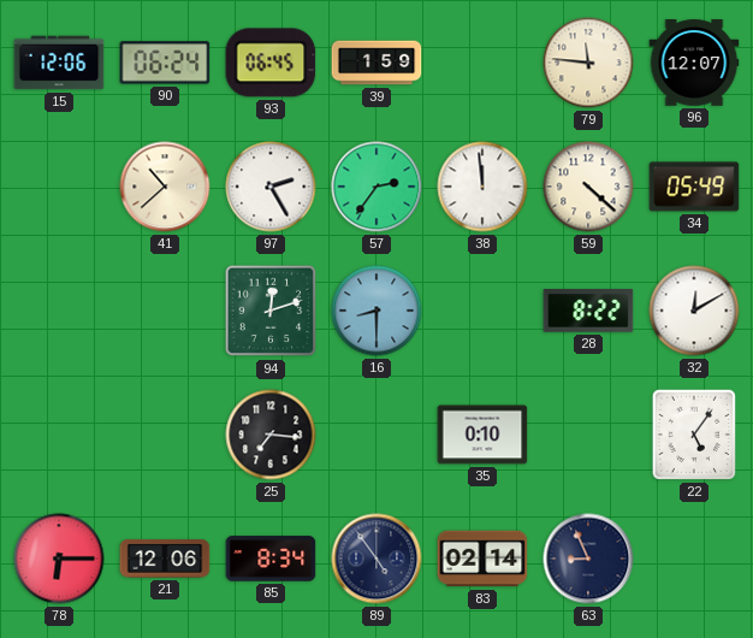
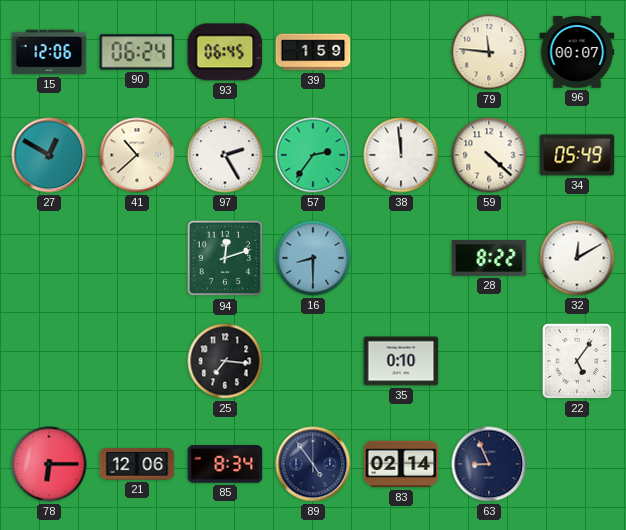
96: 12:07 -> 00:07
27: none -> 12:50
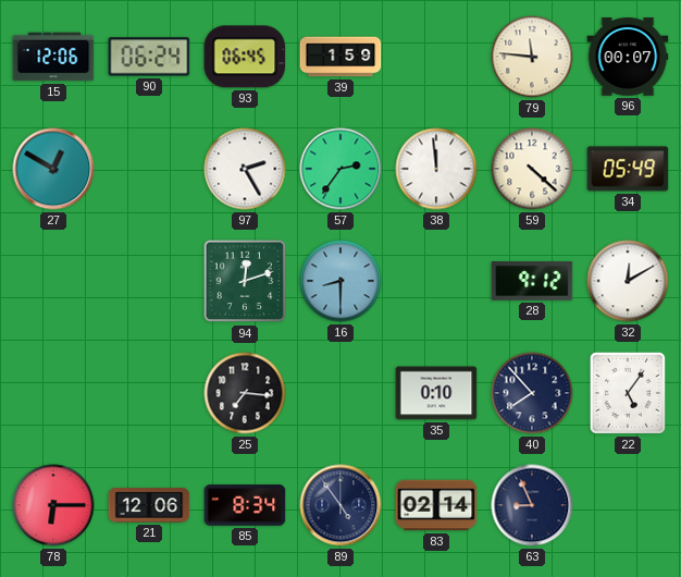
41: 10:38 -> none
28: 8:22 -> 9:12
40: none -> 7:53
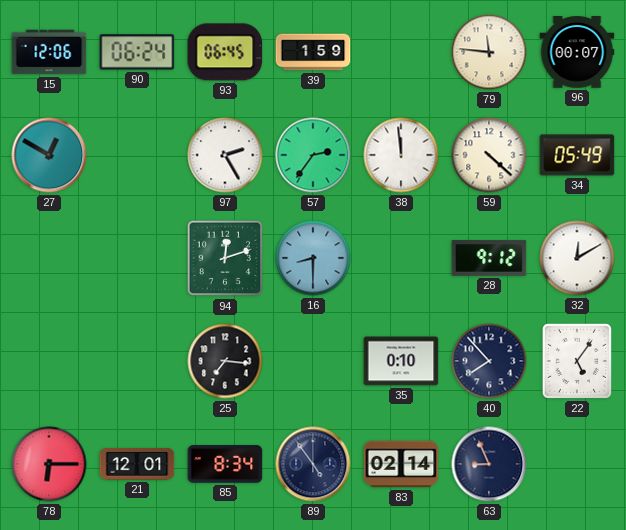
21: 12:06 -> 12:01
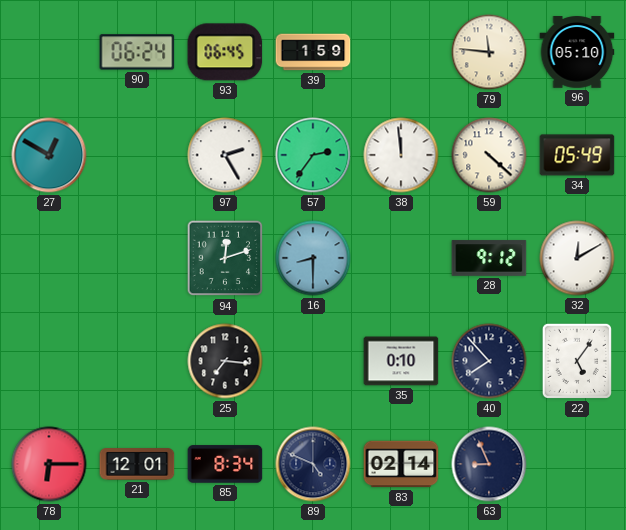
15: 12:06 -> none
96: 00:07 -> 05:10
89: 4:54 -> 4:49
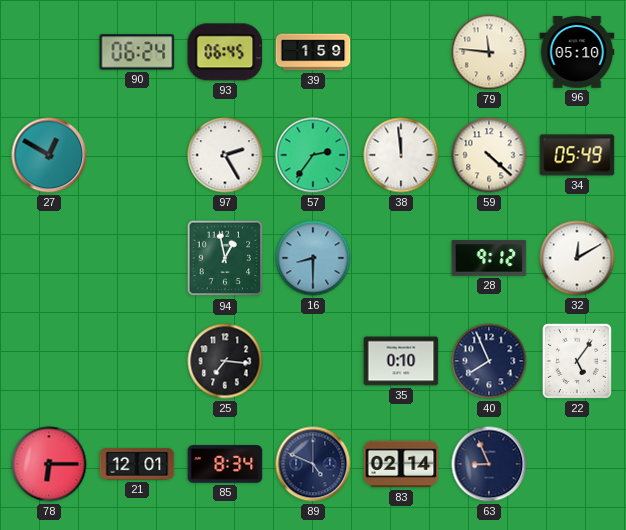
94: 12:12 -> 12:58
40: 7:53 -> 7:56
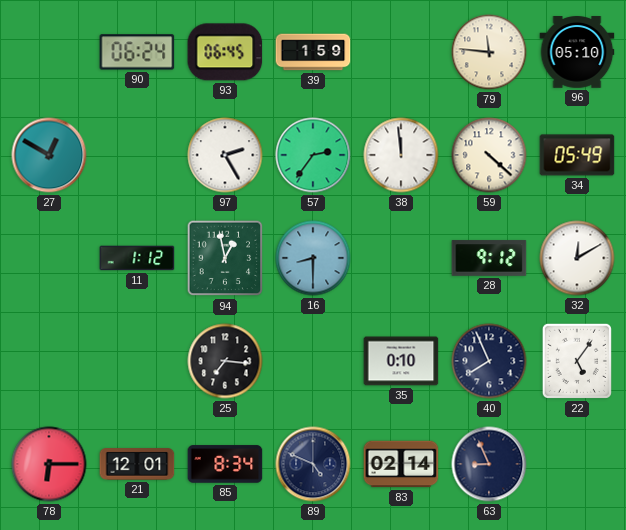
11: none -> 1:12
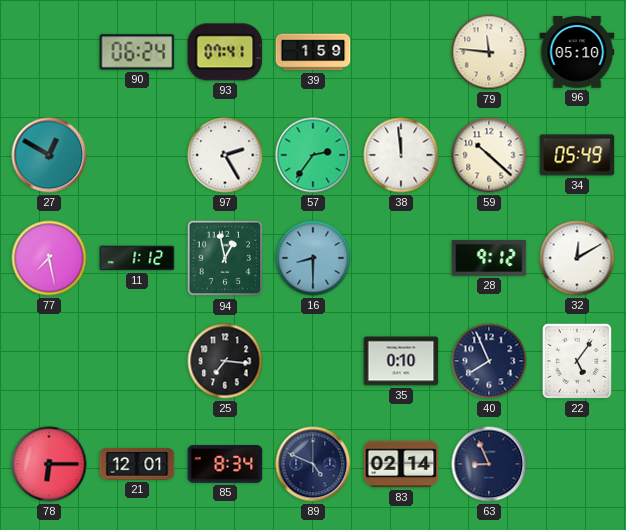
93: 06:45 -> 07:41
59: 4:22 -> 10:22
77: none -> 7:28
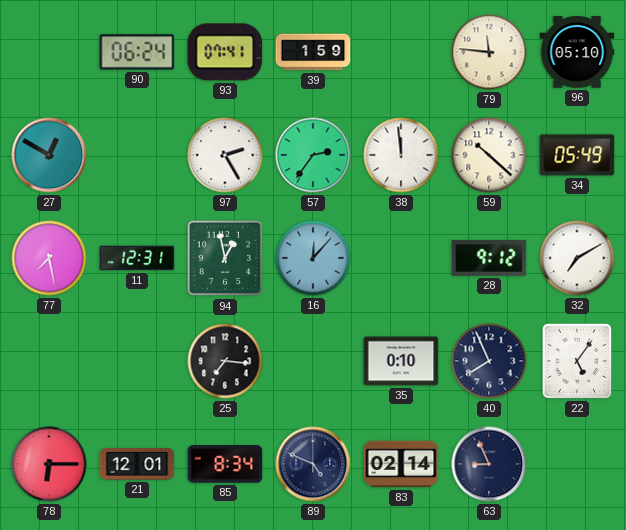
11: 1:12 -> 12:31
16: 8:30 -> 12:07
32: 12:10 -> 7:10
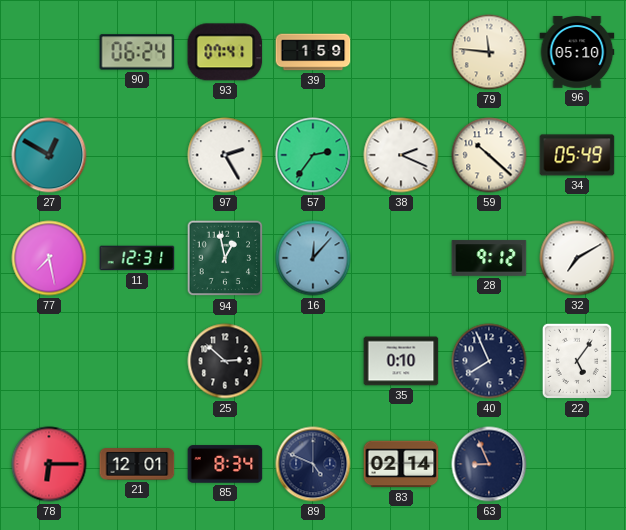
38: 11:59 -> 2:19
25: 7:16 -> 2:52
